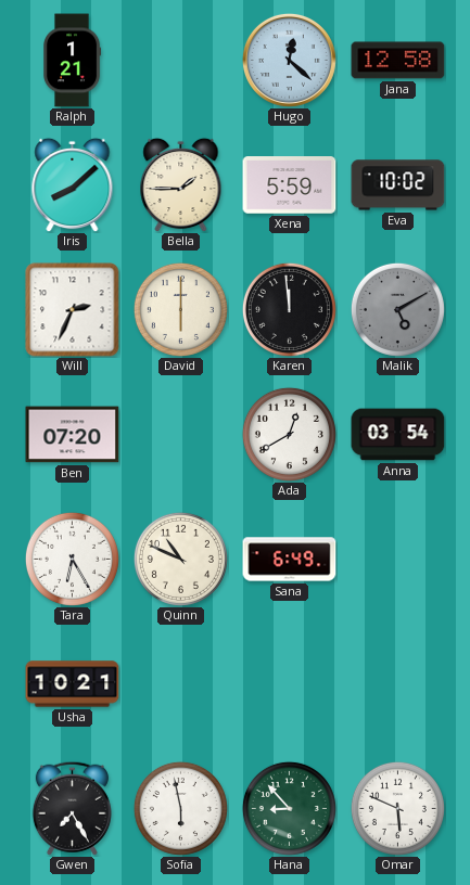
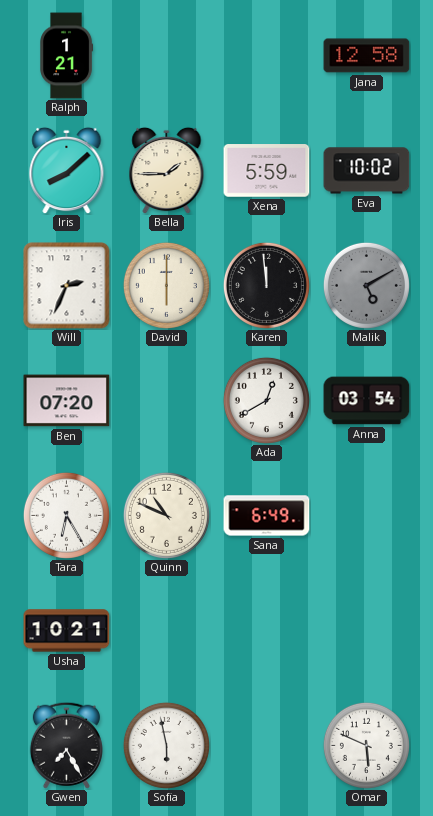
Hugo: 12:22 -> none
Hana: 8:53 -> none
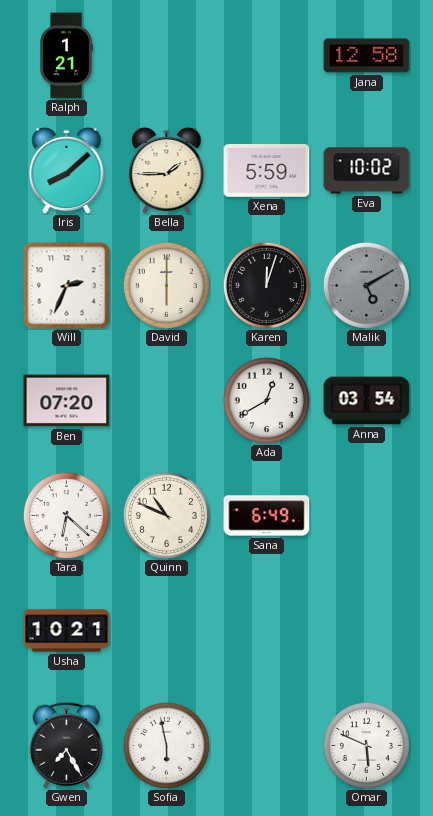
Karen: 11:59 -> 12:03
Tara: 6:25 -> 6:22
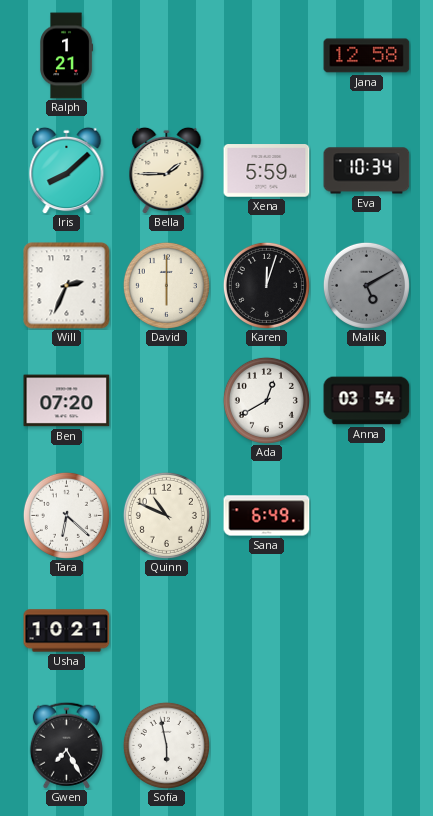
Eva: 10:02 -> 10:34
Omar: 5:49 -> none
